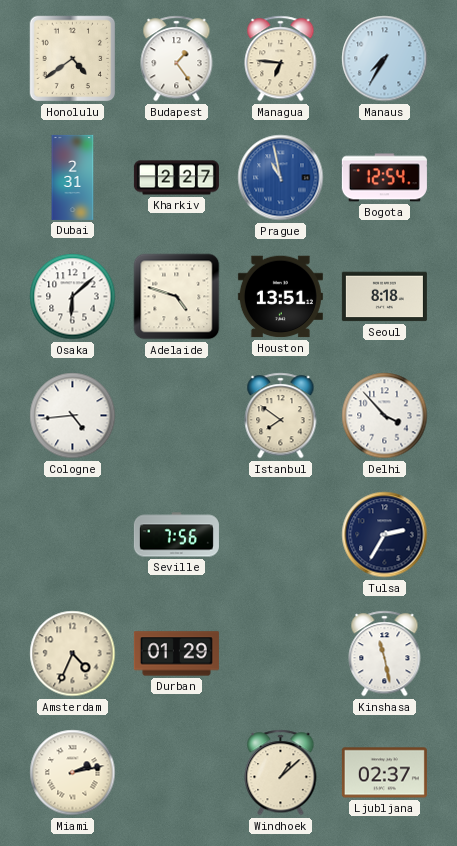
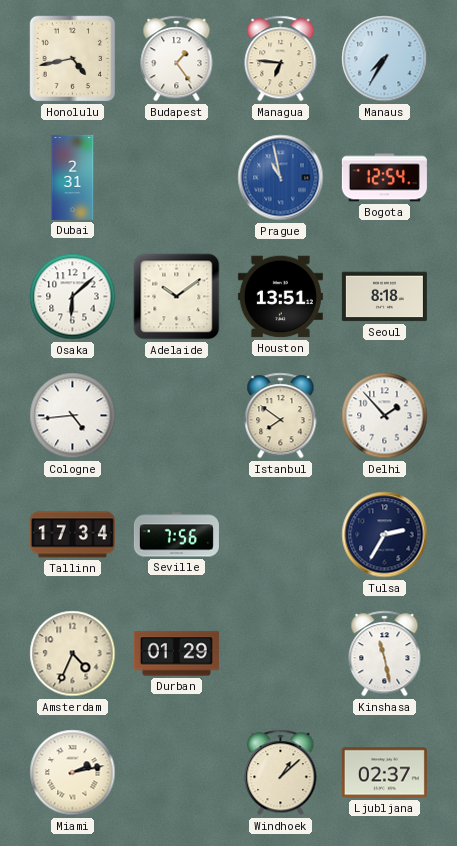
Honolulu: 4:39 -> 4:43
Kharkiv: 2:27 -> none
Adelaide: 4:48 -> 10:09
Delhi: 3:53 -> 1:53
Tallinn: none -> 17:34
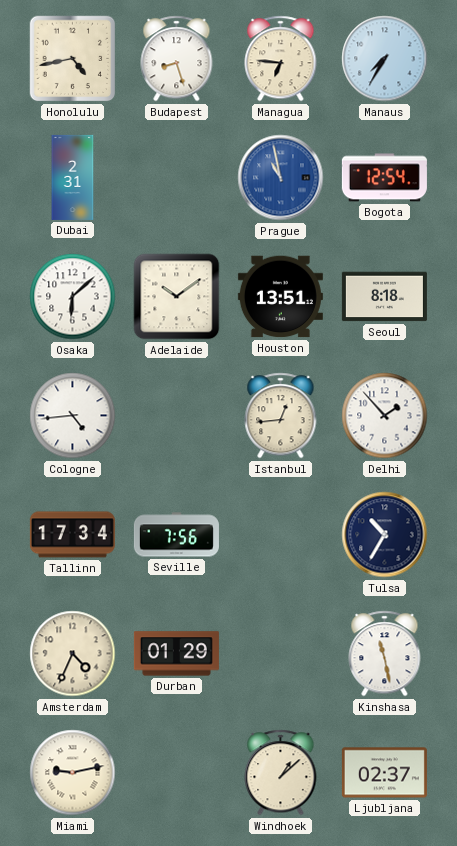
Budapest: 1:24 -> 8:27
Istanbul: 7:51 -> 12:44
Tulsa: 2:35 -> 10:35
Miami: 2:13 -> 9:13
